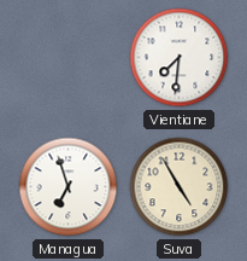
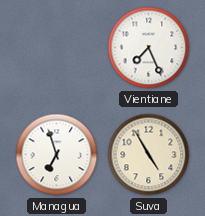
Vientiane: 7:31 -> 7:26
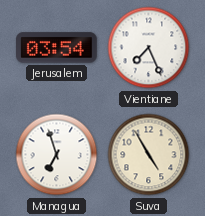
Jerusalem: none -> 03:54
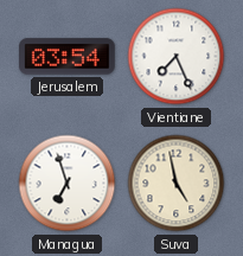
Suva: 4:55 -> 4:58
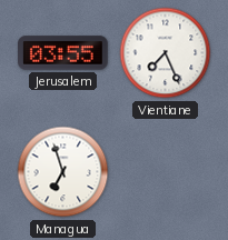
Jerusalem: 03:54 -> 03:55
Suva: 4:58 -> none
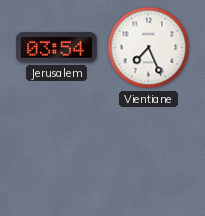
Jerusalem: 03:55 -> 03:54
Managua: 6:57 -> none
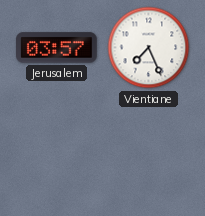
Jerusalem: 03:54 -> 03:57
